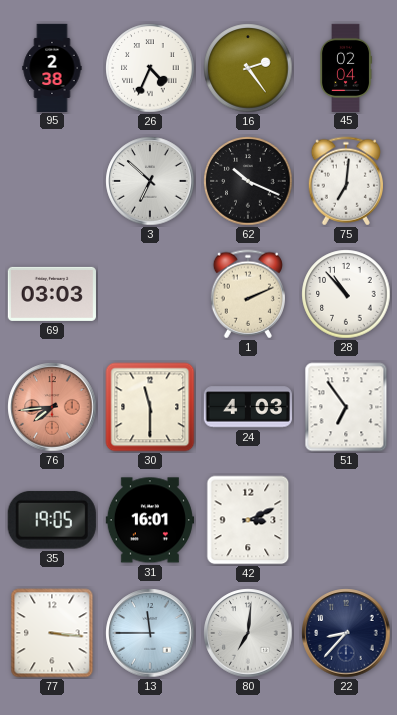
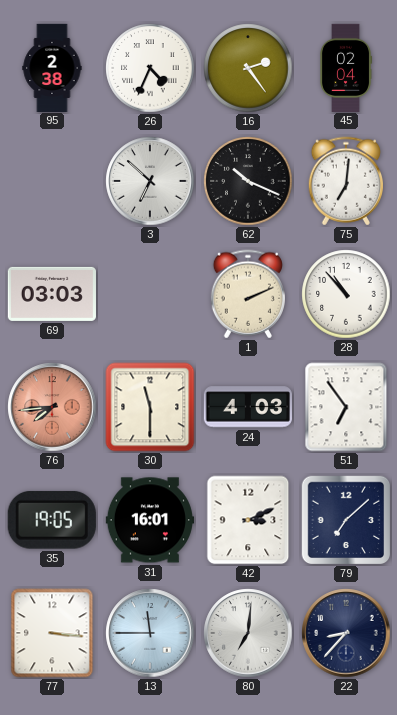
79: none -> 7:08
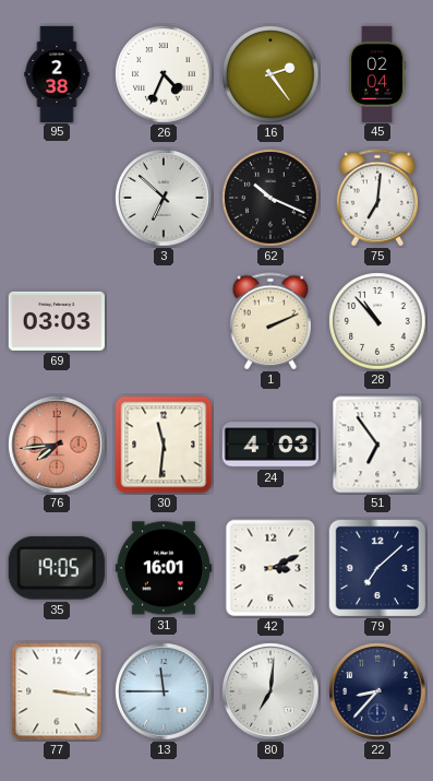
30: 11:30 -> 11:31
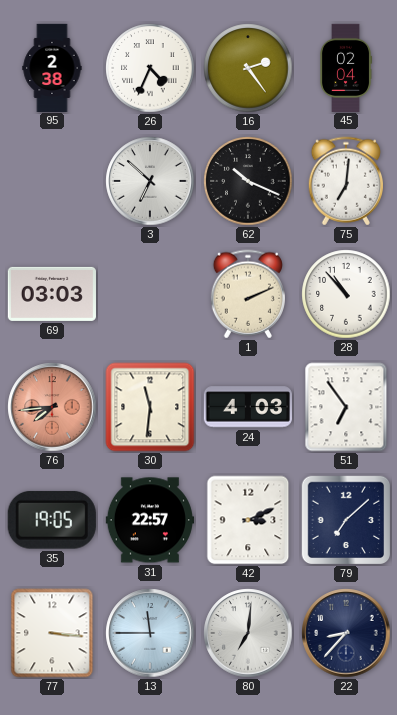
31: 16:01 -> 22:57
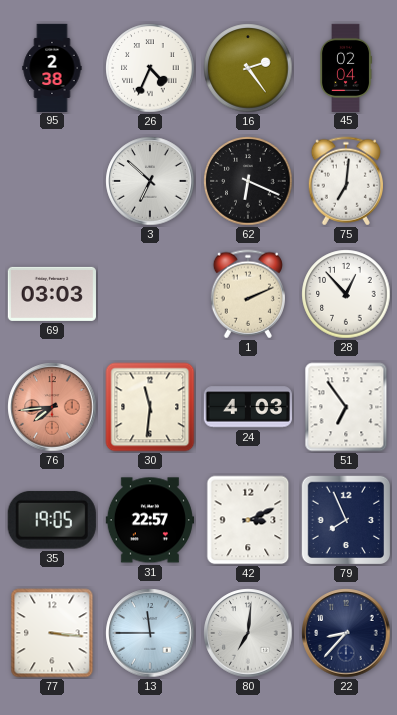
62: 10:19 -> 6:19
28: 10:53 -> 12:53
79: 7:08 -> 7:56
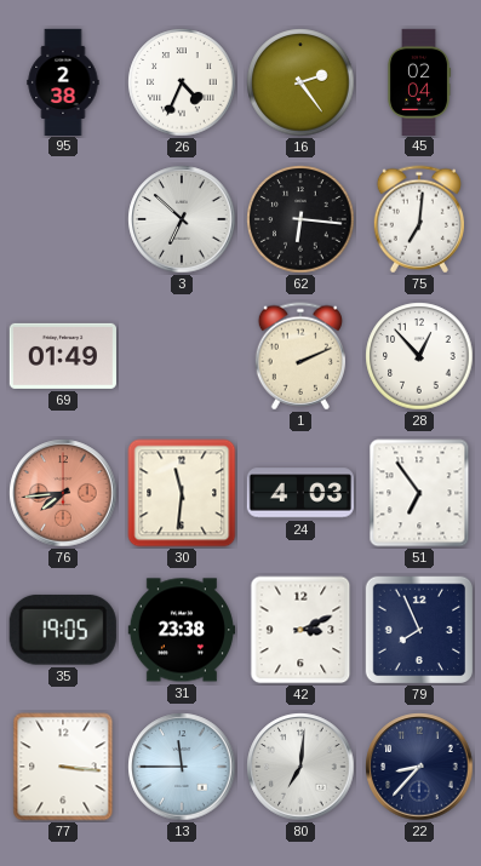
62: 6:19 -> 6:16
69: 03:03 -> 01:49
31: 22:57 -> 23:38
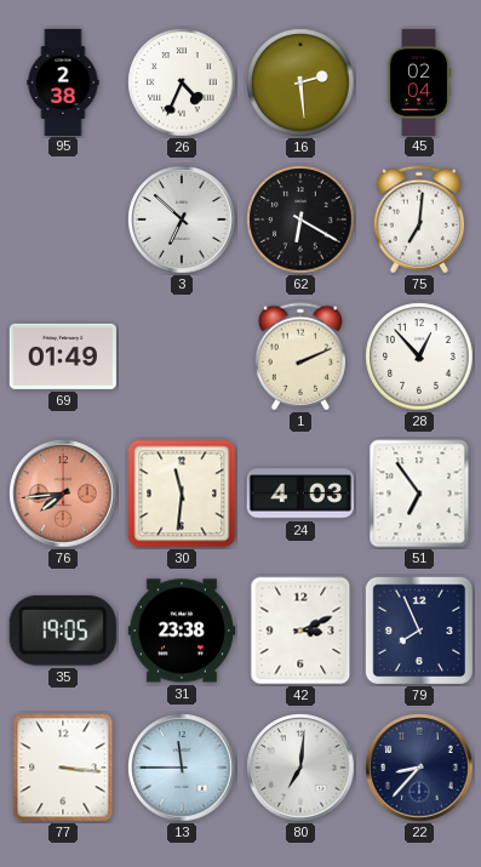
16: 2:24 -> 2:29
62: 6:16 -> 6:20
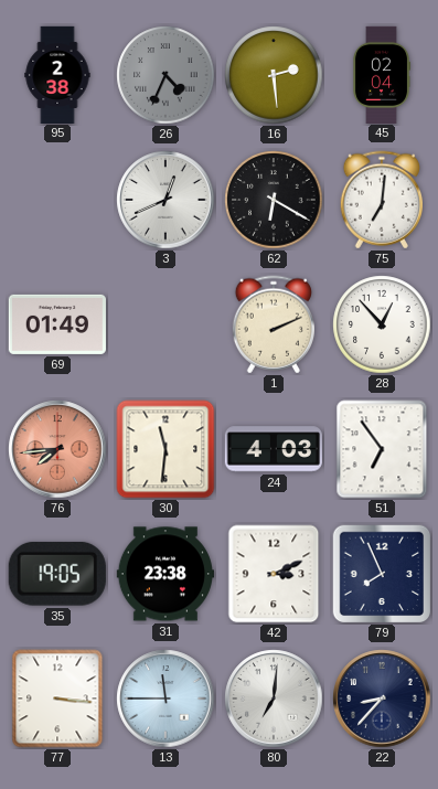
26 dial: white -> grey
3: 6:52 -> 12:41
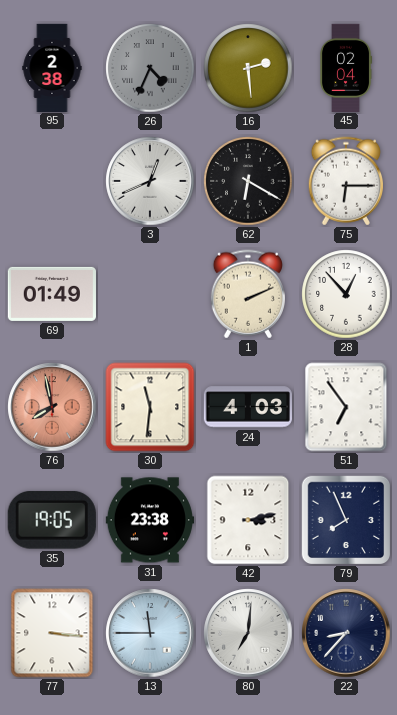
75: 7:01 -> 6:15
76: 7:44 -> 7:58
42: 3:11 -> 3:13
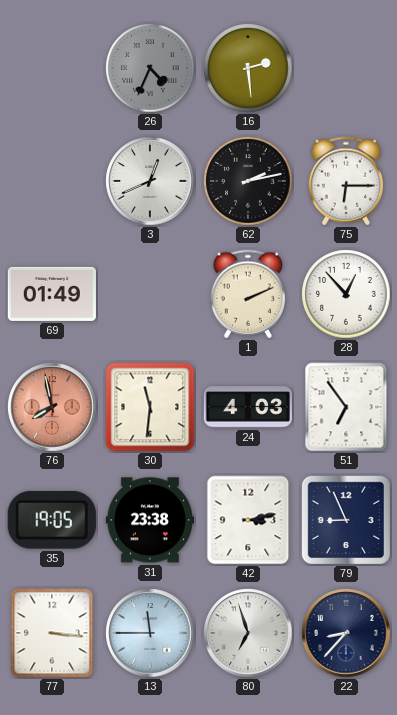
95: 2:38 -> none
45: 02:04 -> none
62: 6:20 -> 2:13
79: 7:56 -> 8:56
80: 7:01 -> 6:57
